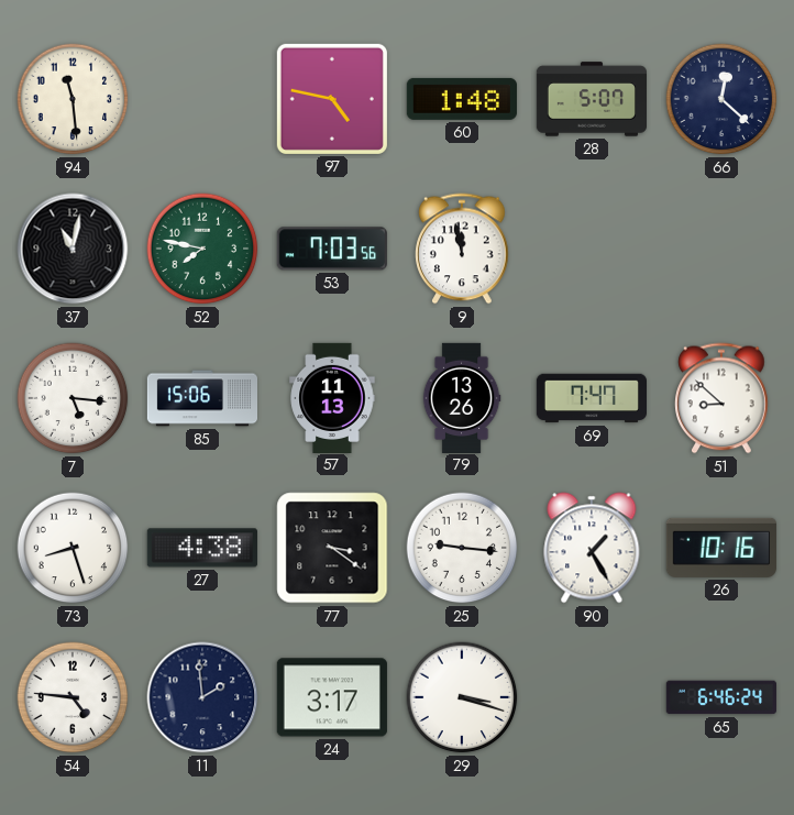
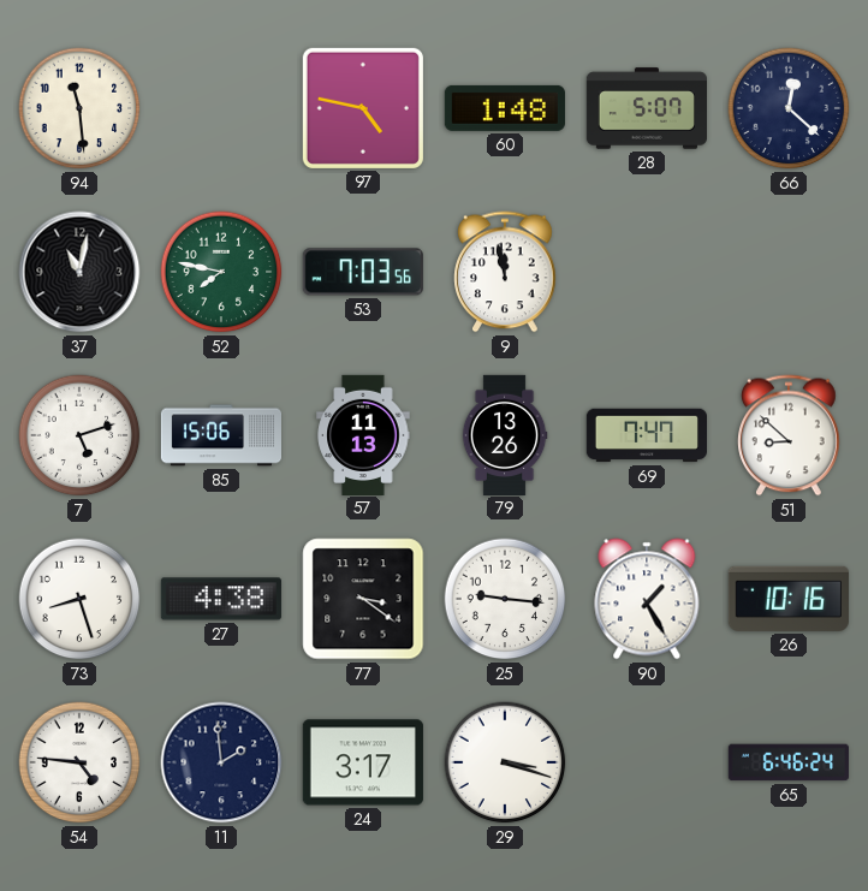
7: 5:16 -> 5:12
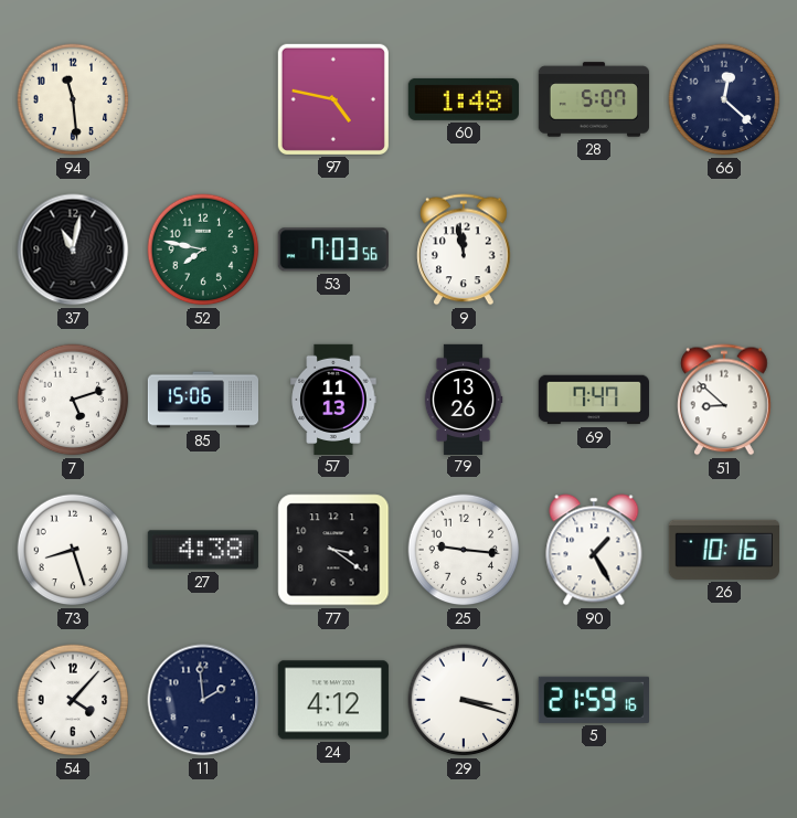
54: 4:46 -> 4:07
24: 3:17 -> 4:12
5: none -> 21:59
65: 6:46 -> none
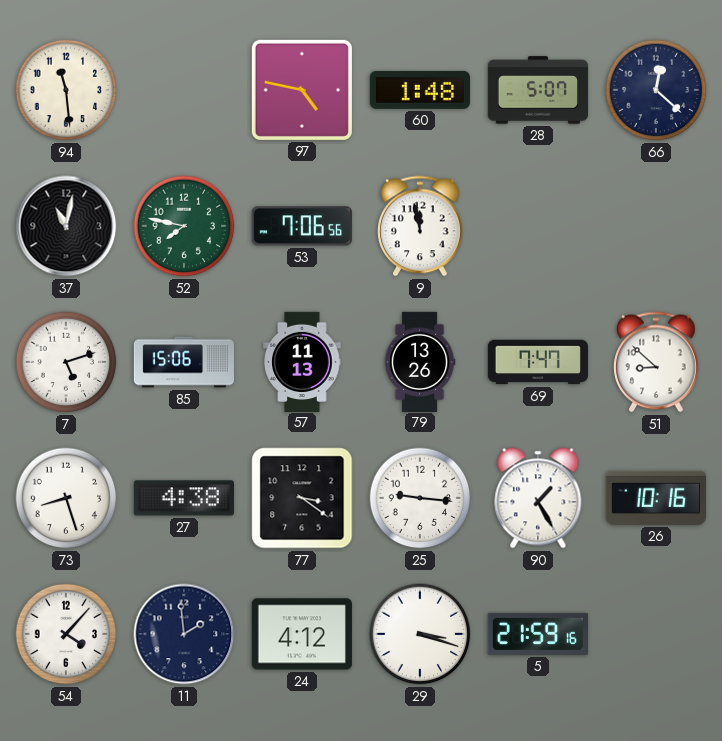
53: 7:03 -> 7:06
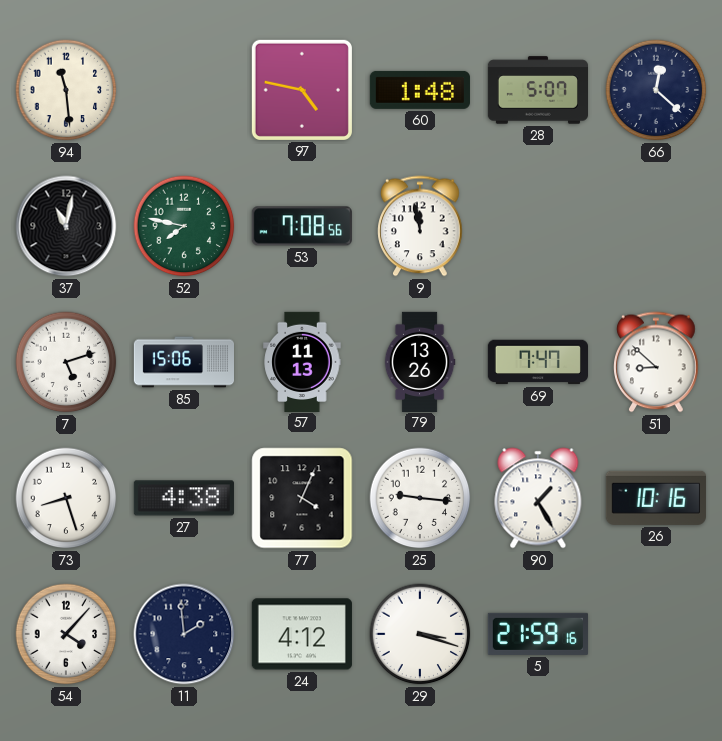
53: 7:06 -> 7:08
77: 3:21 -> 4:04
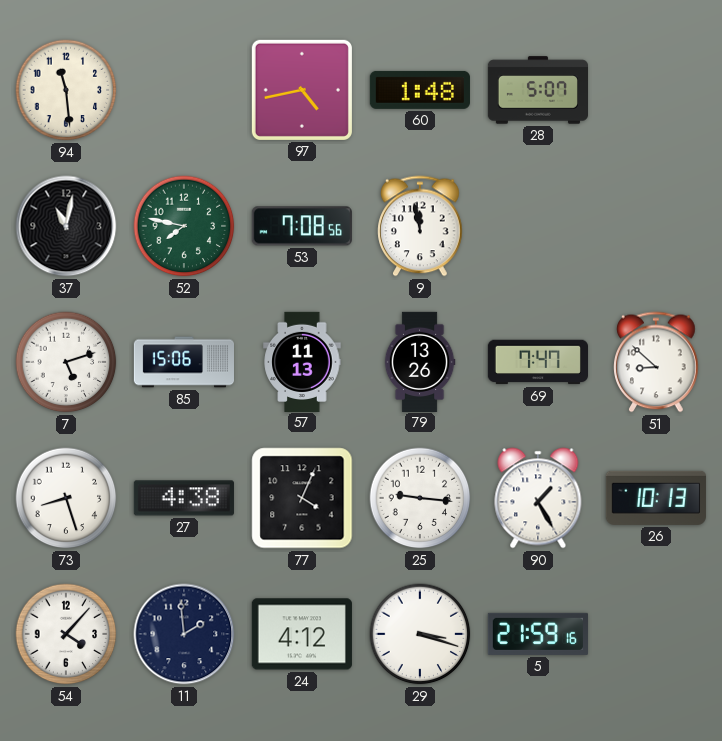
97: 4:47 -> 4:43
66: 12:22 -> none
26: 10:16 -> 10:13
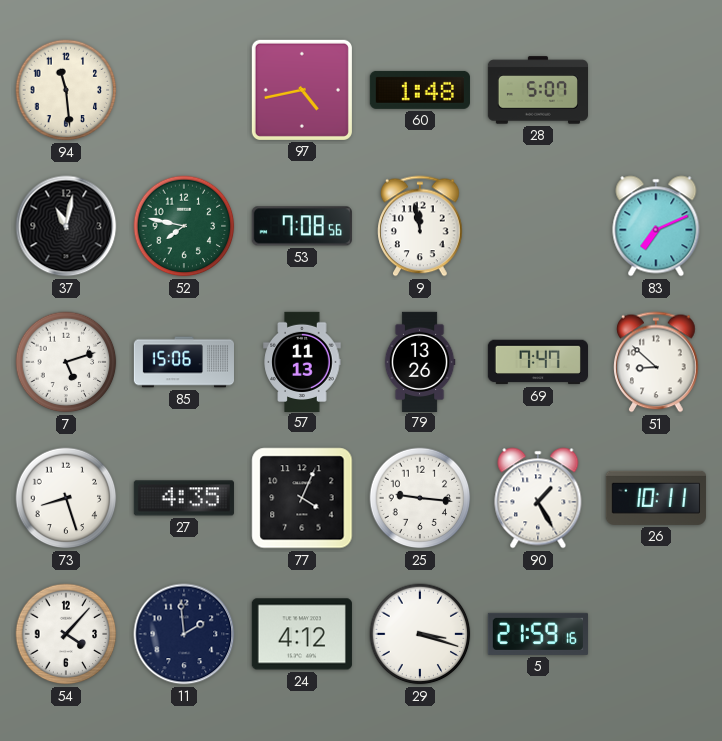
83: none -> 7:11
27: 4:38 -> 4:35
26: 10:13 -> 10:11
